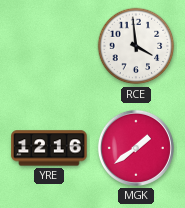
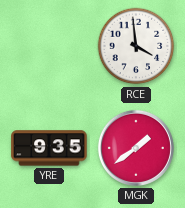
YRE: 12:16 -> 9:35
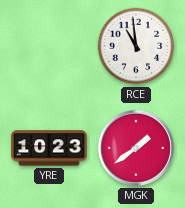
RCE: 3:59 -> 10:59
YRE: 9:35 -> 10:23
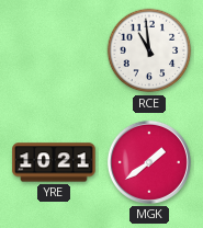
YRE: 10:23 -> 10:21
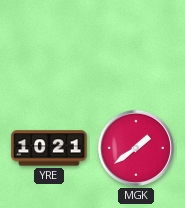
RCE: 10:59 -> none
